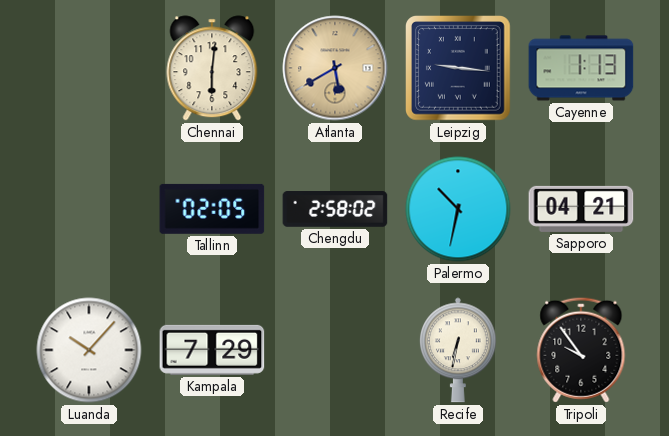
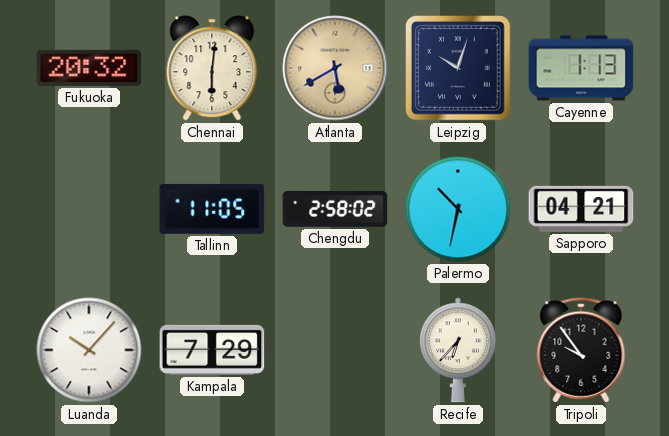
Fukuoka: none -> 20:32
Leipzig: 9:16 -> 10:03
Tallinn: 02:05 -> 11:05
Recife: 6:32 -> 6:37
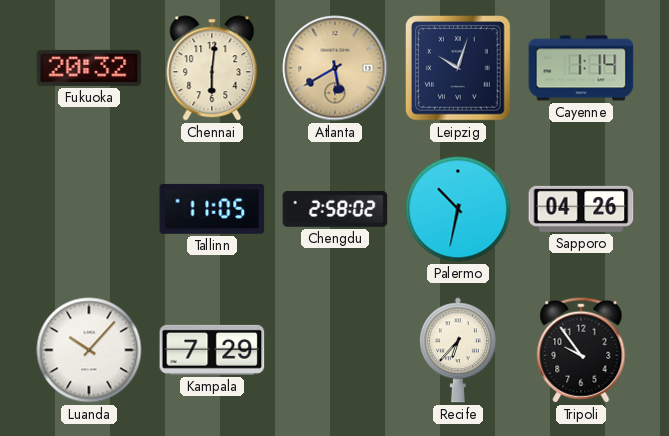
Cayenne: 1:13 -> 1:14
Sapporo: 04:21 -> 04:26
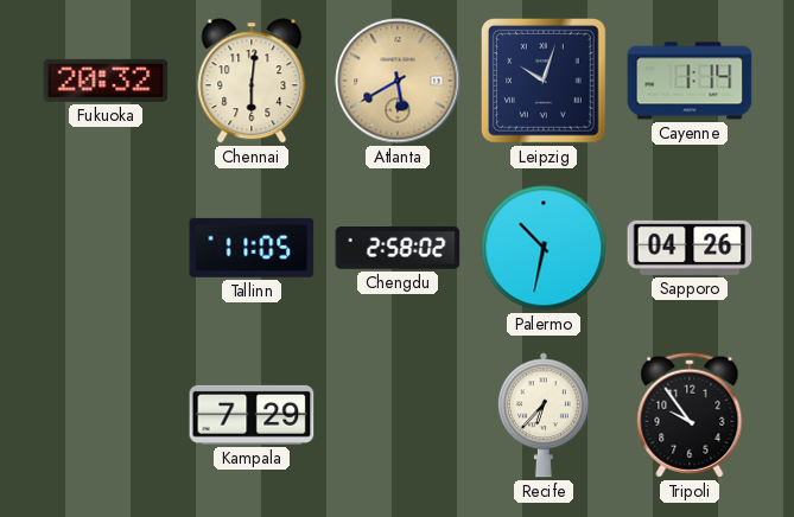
Luanda: 10:07 -> none
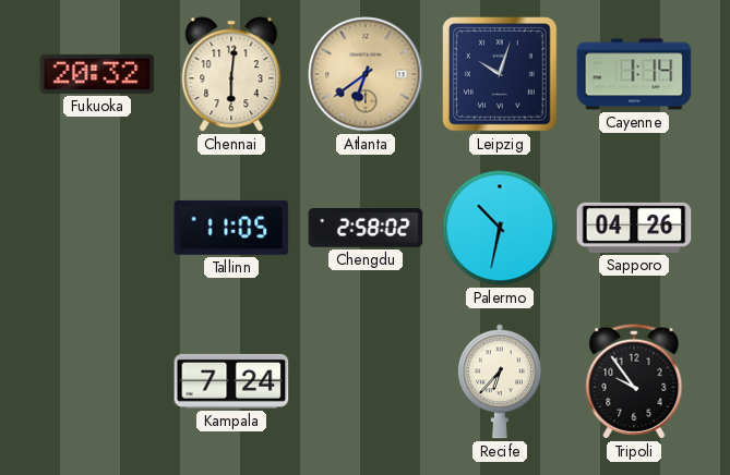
Atlanta: 5:40 -> 6:39
Kampala: 7:29 -> 7:24
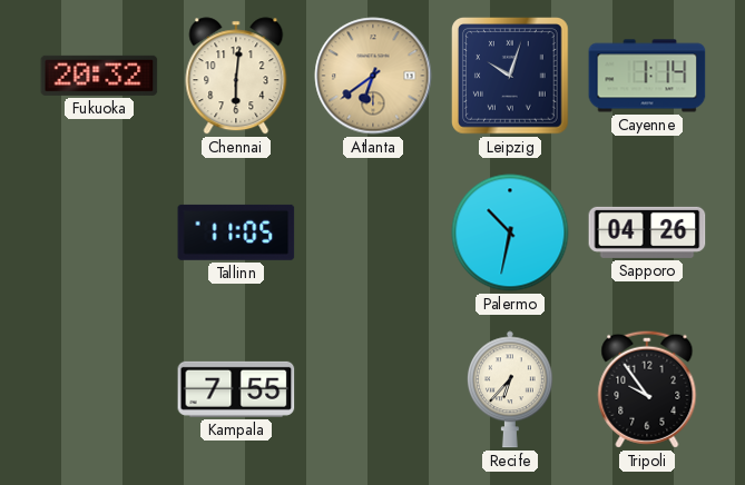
Chengdu: 2:58 -> none
Kampala: 7:24 -> 7:55
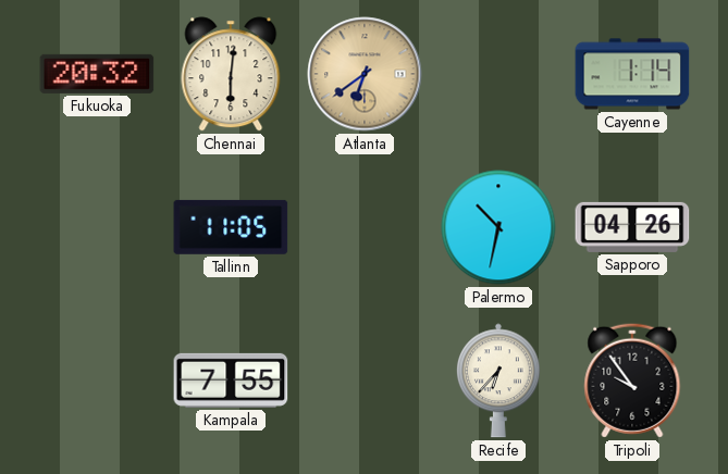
Leipzig: 10:03 -> none
